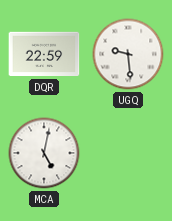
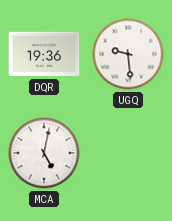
DQR: 22:59 -> 19:36
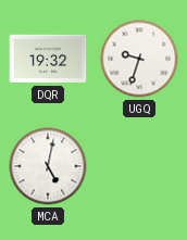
DQR: 19:36 -> 19:32
UGQ: 9:29 -> 9:33
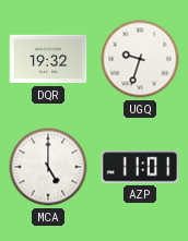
MCA: 5:02 -> 5:00
AZP: none -> 11:01
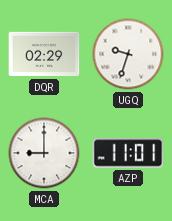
DQR: 19:32 -> 02:29
MCA: 5:00 -> 9:00
